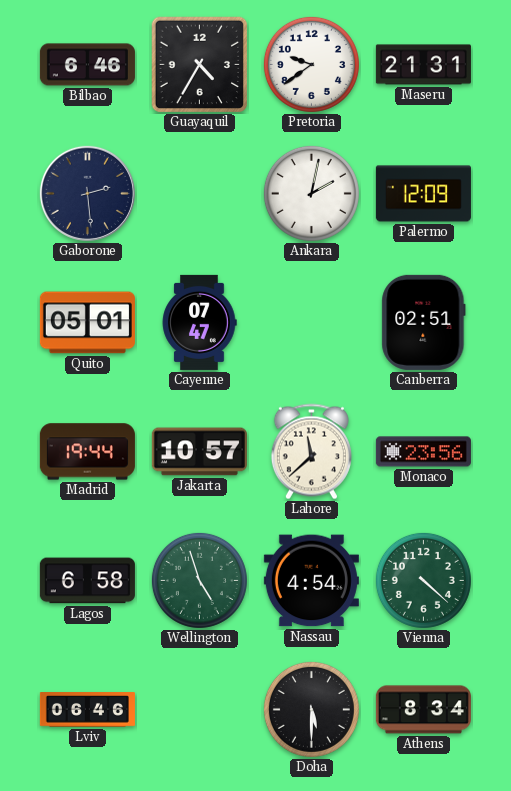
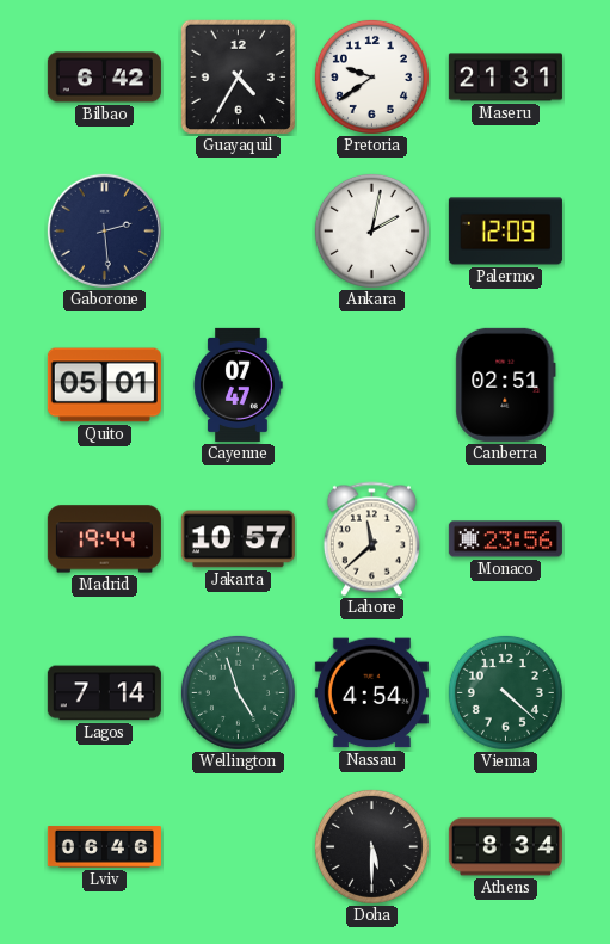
Bilbao: 6:46 -> 6:42
Lagos: 6:58 -> 7:14
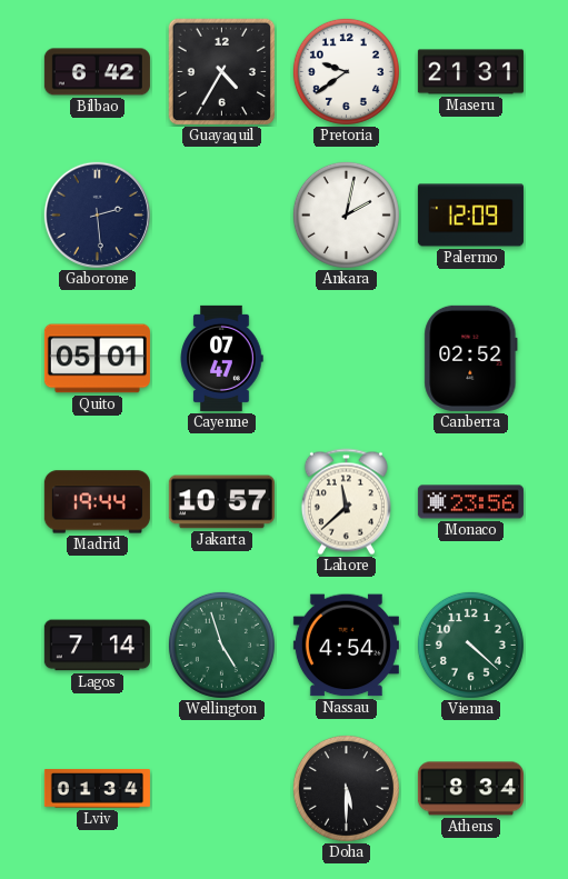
Canberra: 02:51 -> 02:52
Lviv: 06:46 -> 01:34
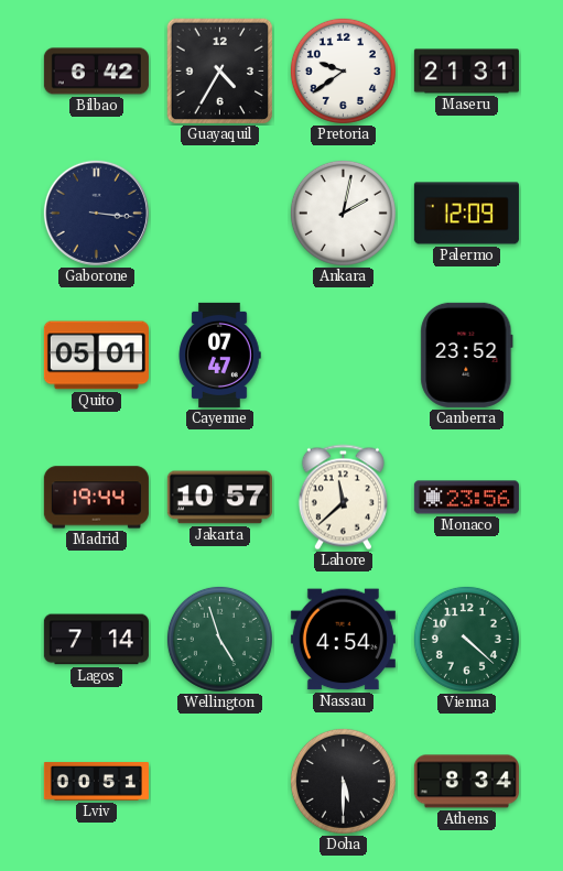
Gaborone: 2:29 -> 3:16
Canberra: 02:52 -> 23:52
Lviv: 01:34 -> 00:51
